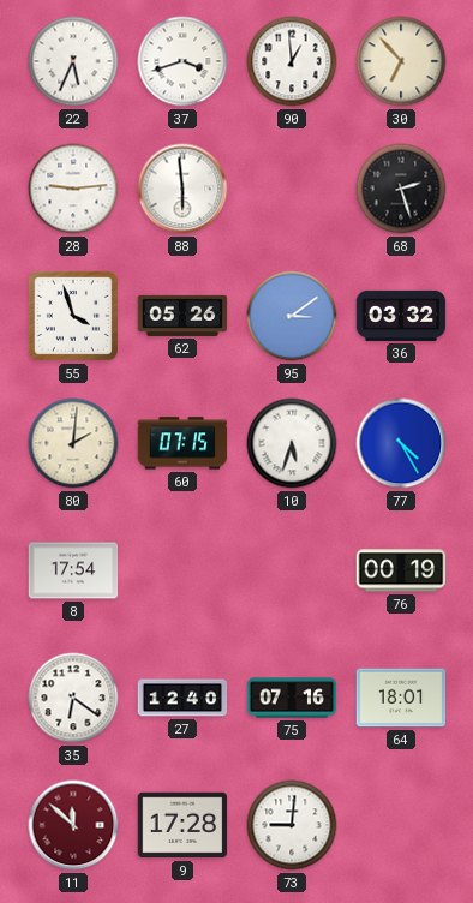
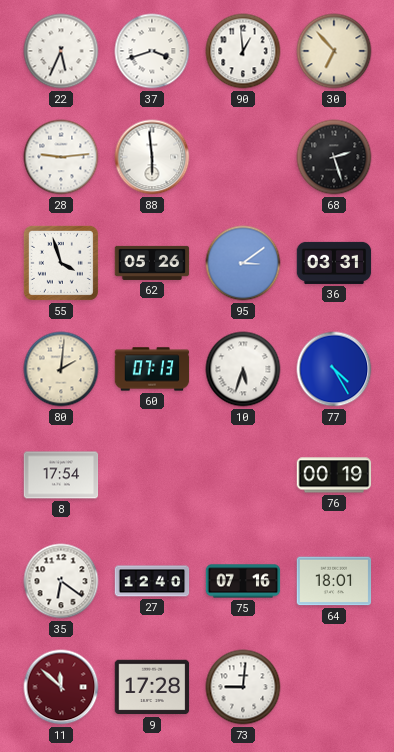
36: 03:32 -> 03:31
60: 07:15 -> 07:13
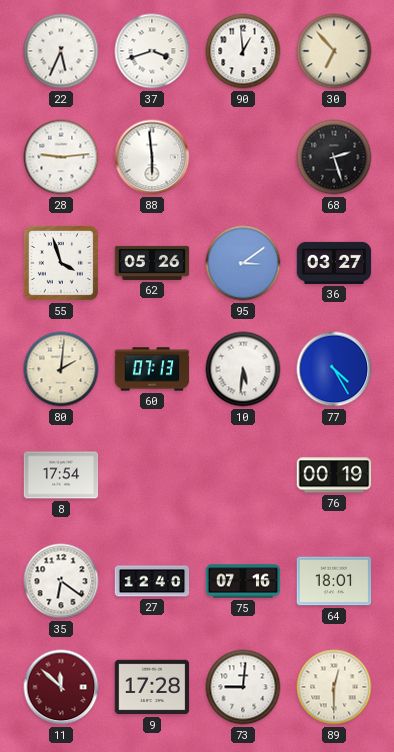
36: 03:31 -> 03:27
10: 5:33 -> 5:31
89: none -> 12:30
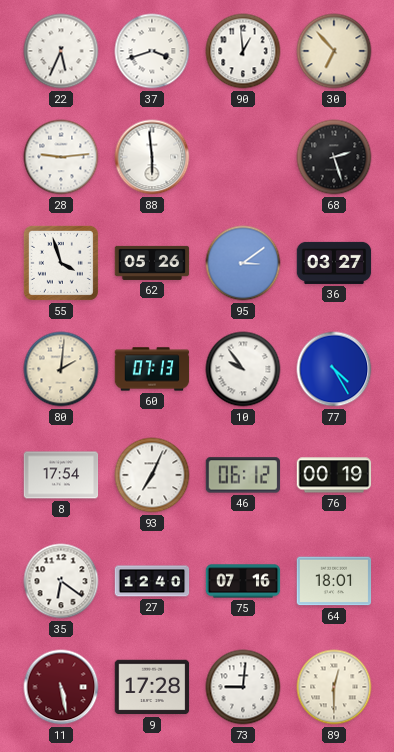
10: 5:31 -> 9:54
93: none -> 7:04
46: none -> 06:12
11: 11:52 -> 5:28
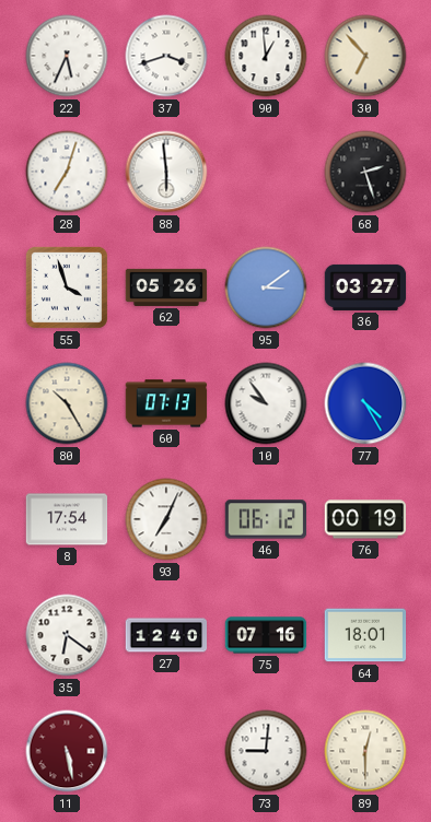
28: 9:14 -> 7:03
80: 2:01 -> 10:25
9: 17:28 -> none
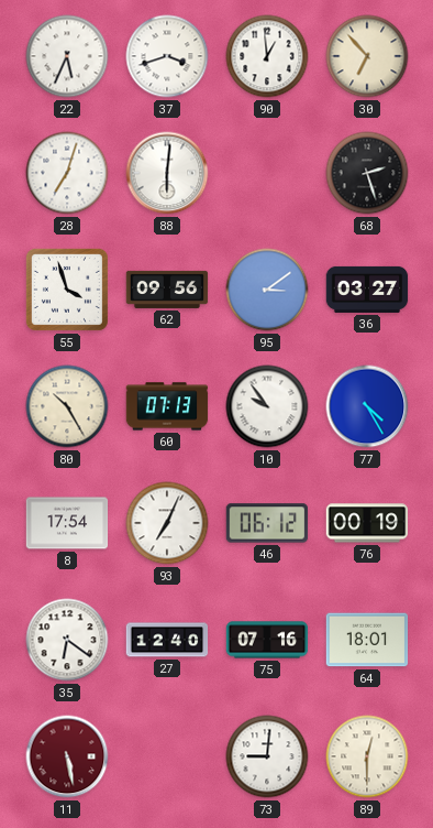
88: 5:59 -> 6:01
62: 05:26 -> 09:56
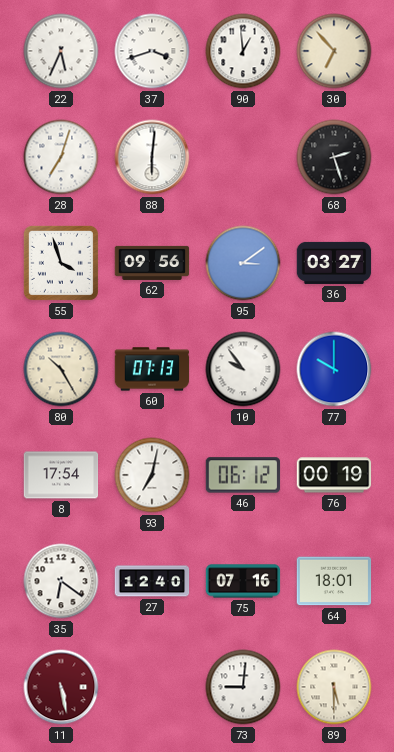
77: 4:25 -> 10:00
93: 7:04 -> 7:02
89: 12:30 -> 5:30
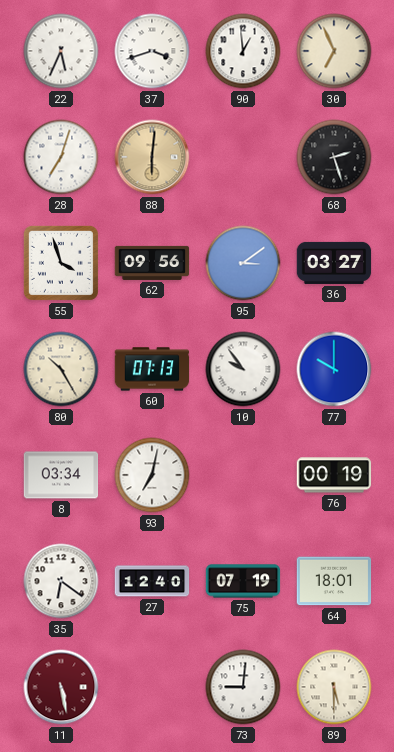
30: 6:53 -> 6:56
88 dial: white -> champagne
8: 17:54 -> 03:34
46: 06:12 -> none
75: 07:16 -> 07:19
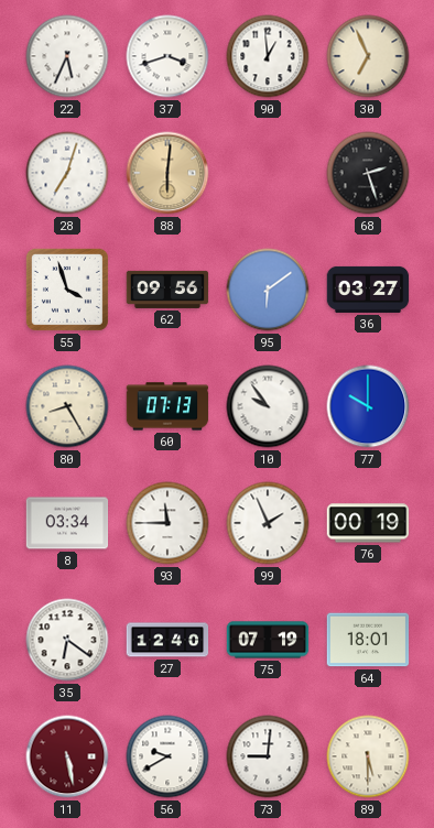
95: 3:09 -> 6:09
80: 10:25 -> 8:25
93: 7:02 -> 11:45
99: none -> 1:56
56: none -> 9:40
